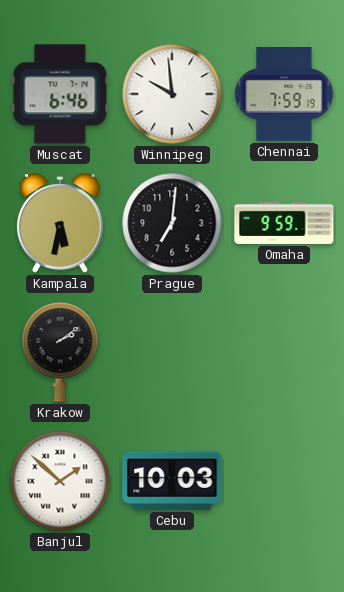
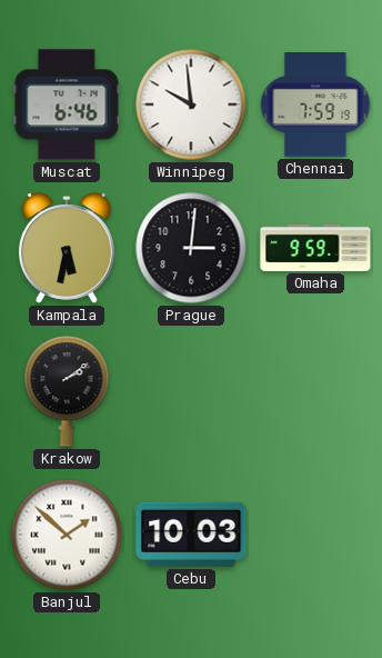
Prague: 7:01 -> 3:01
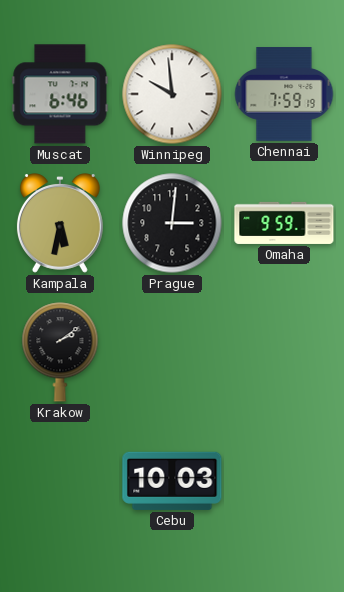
Banjul: 1:52 -> none
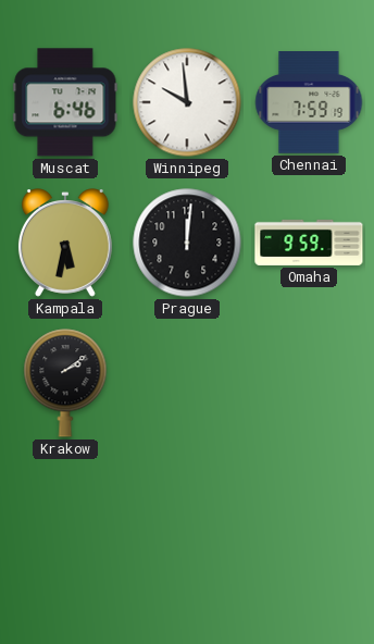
Prague: 3:01 -> 12:01
Cebu: 10:03 -> none
